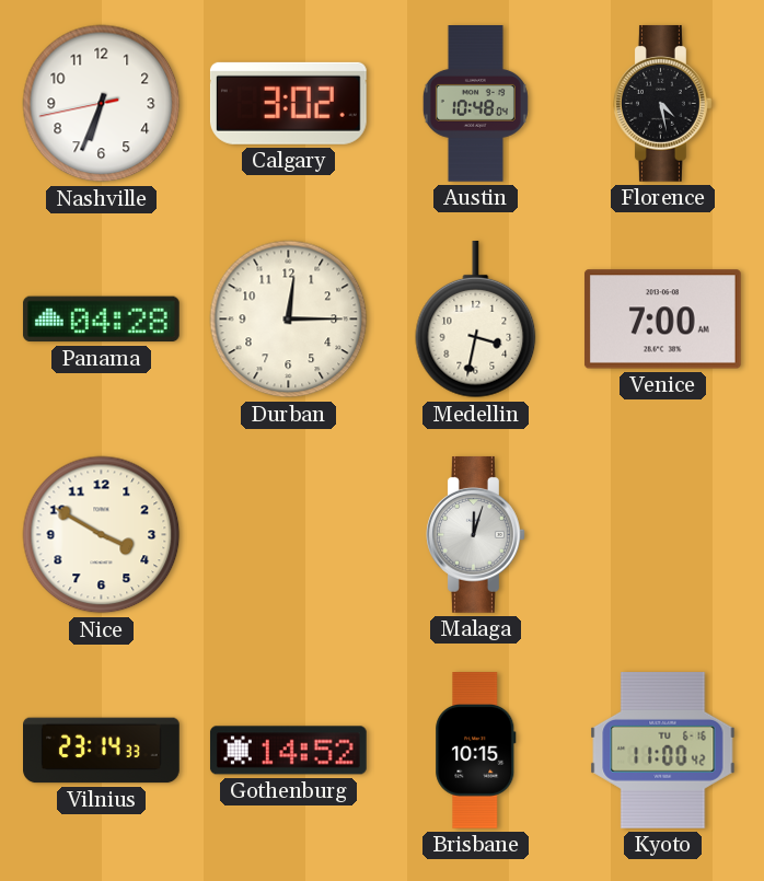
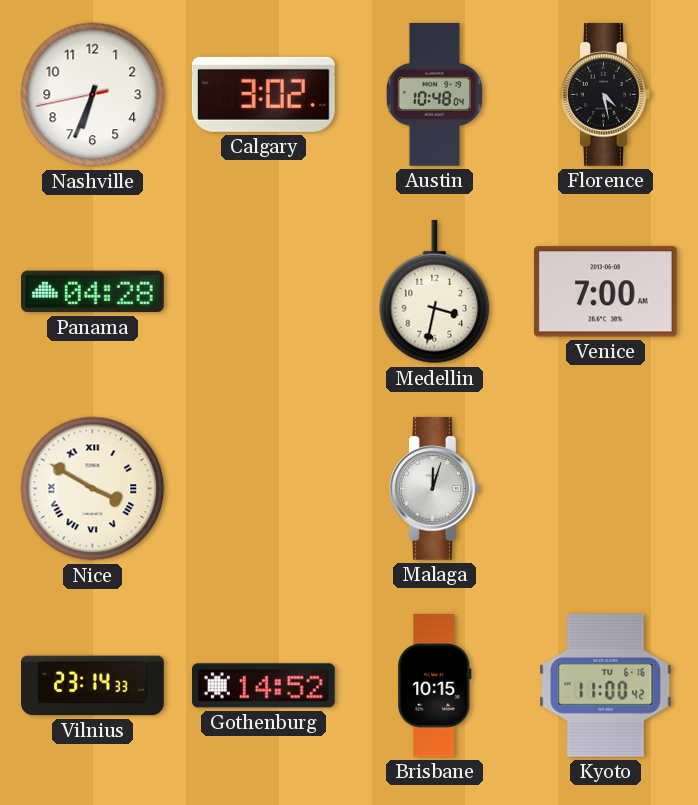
Durban: 12:15 -> none
Nice numerals: Arabic -> Roman
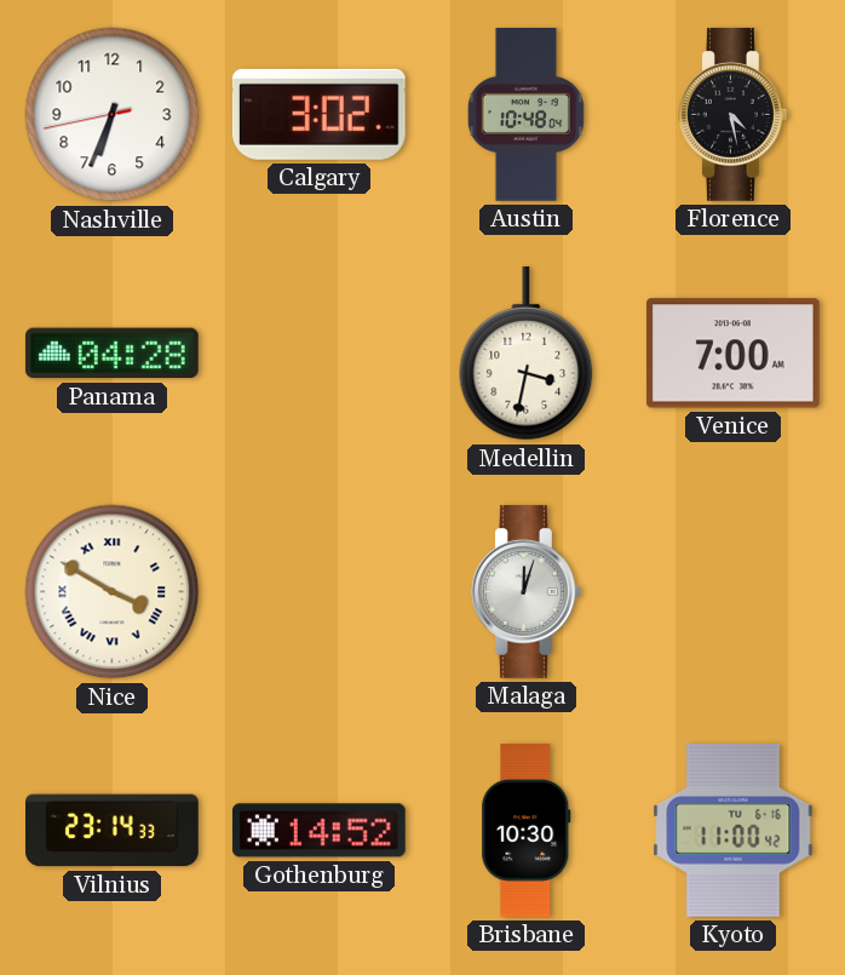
Brisbane: 10:15 -> 10:30
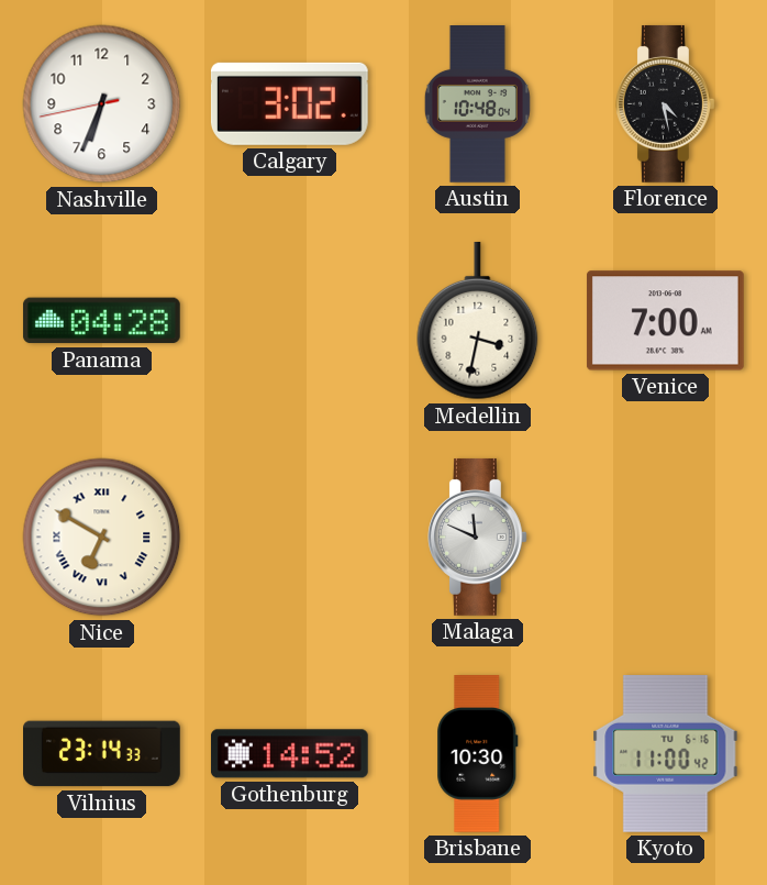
Nice: 3:50 -> 6:50
Malaga: 12:03 -> 11:49
